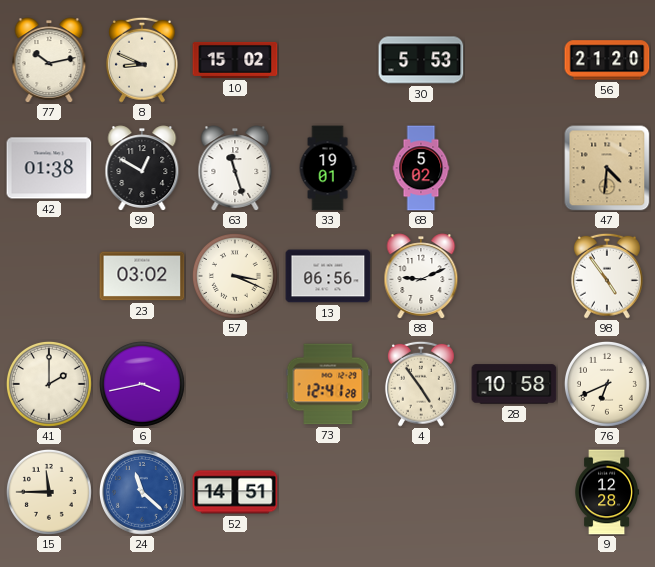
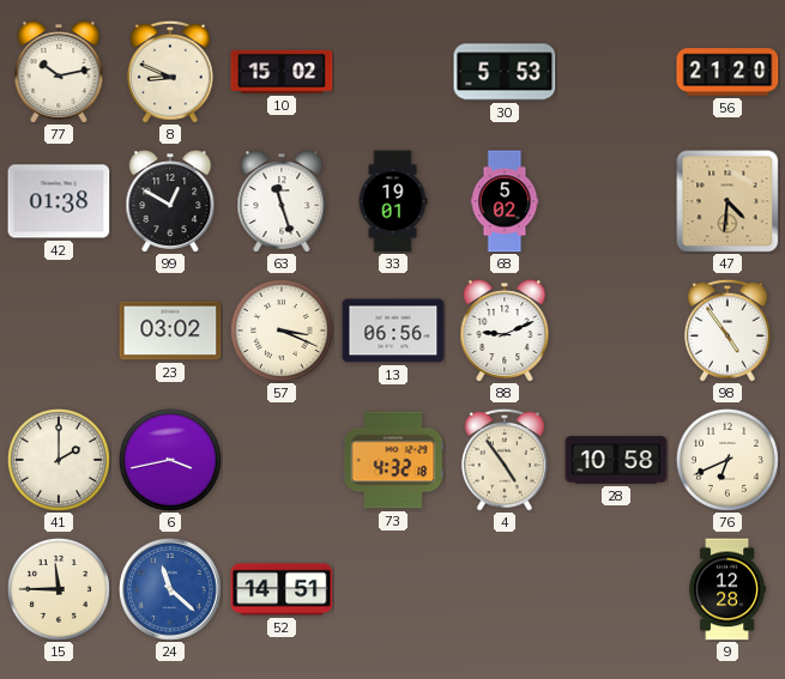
73: 12:41 -> 4:32
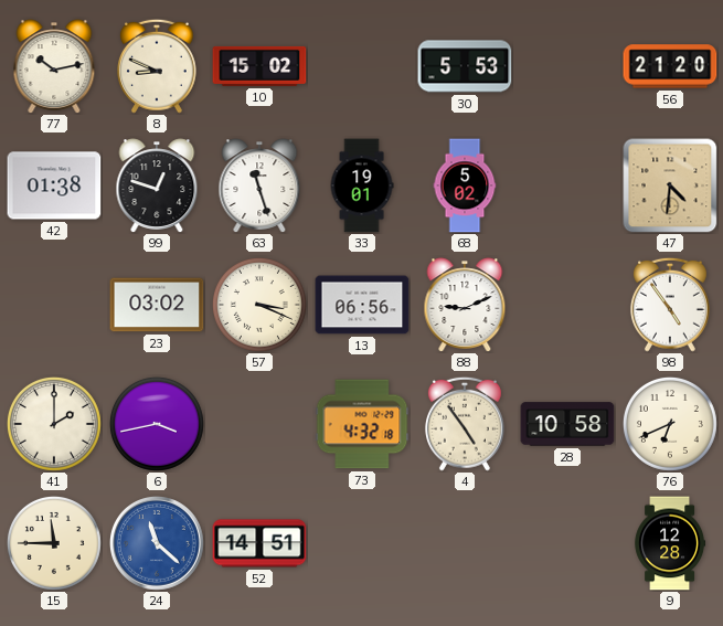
99: 12:50 -> 12:48
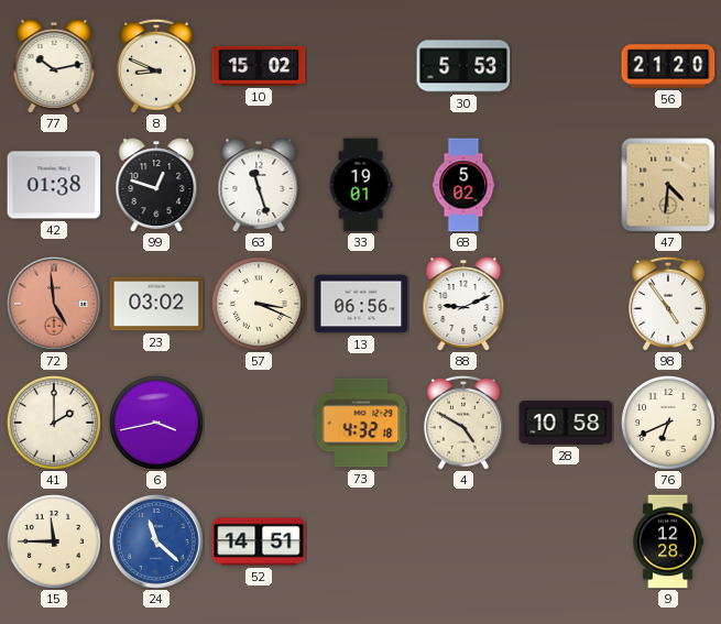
72: none -> 4:59
4: 4:54 -> 4:50
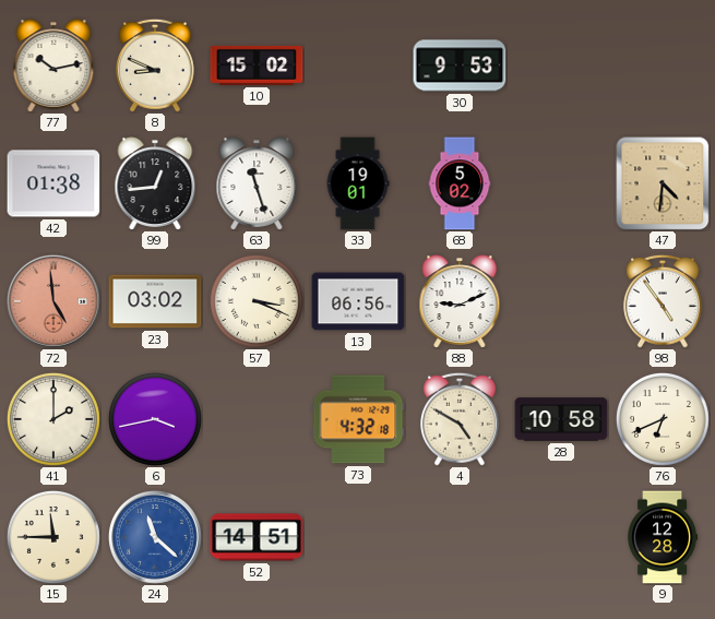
30: 5:53 -> 9:53
56: 21:20 -> none
99: 12:48 -> 12:44
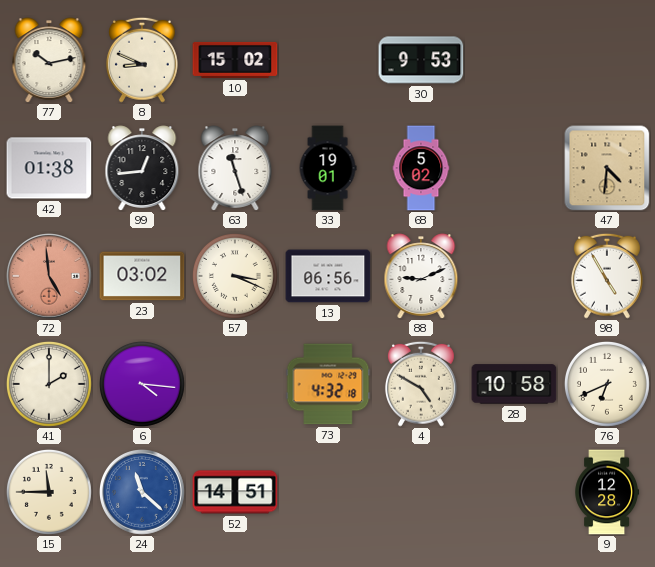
98: 4:54 -> 4:55
6: 3:43 -> 4:16
